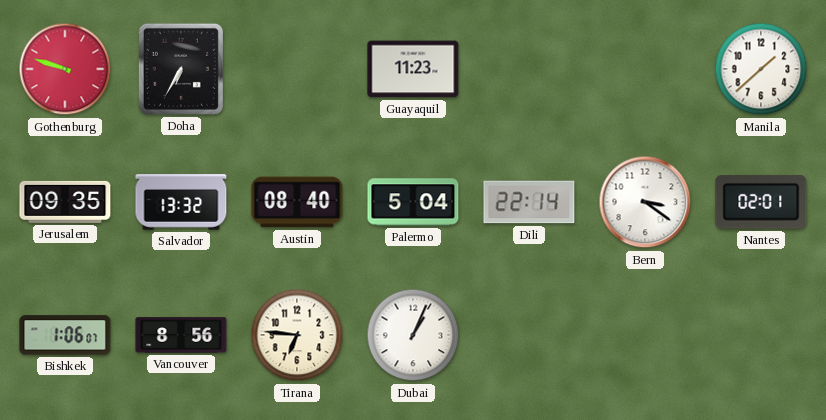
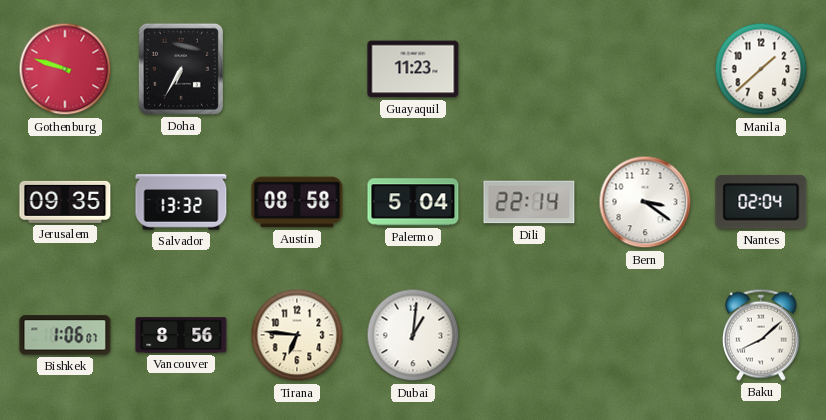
Austin: 08:40 -> 08:58
Nantes: 02:01 -> 02:04
Dubai: 1:04 -> 1:01
Baku: none -> 8:08
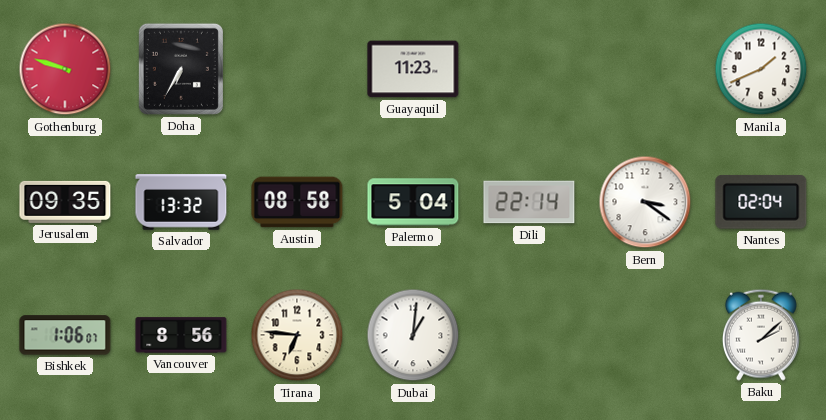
Manila: 1:38 -> 1:41
Baku: 8:08 -> 2:08
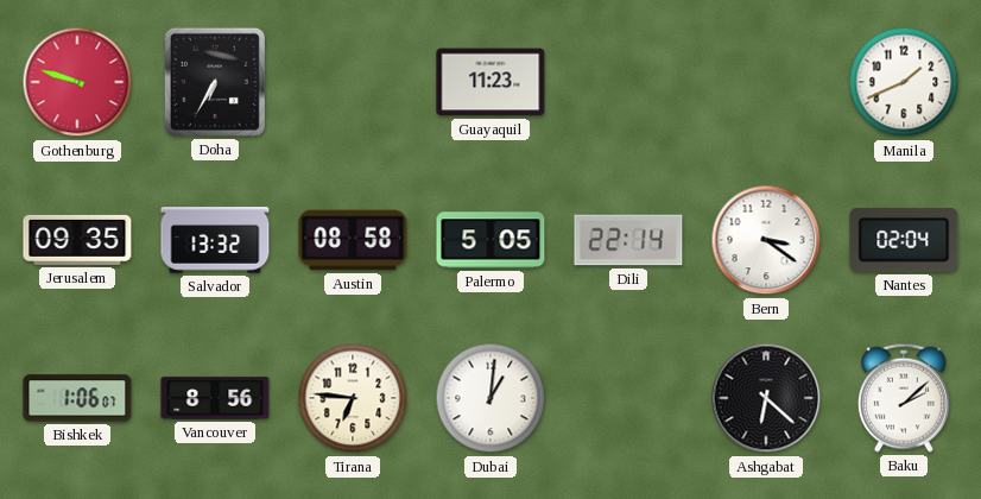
Palermo: 5:04 -> 5:05
Ashgabat: none -> 6:22
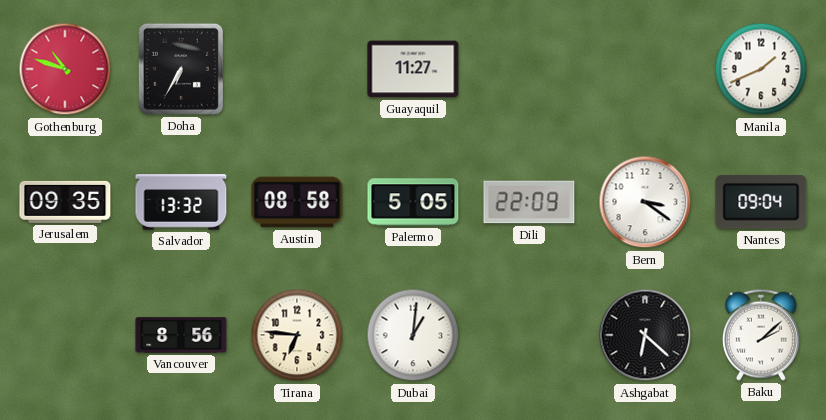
Gothenburg: 9:48 -> 10:48
Guayaquil: 11:23 -> 11:27
Dili: 22:14 -> 22:09
Nantes: 02:04 -> 09:04
Bishkek: 1:06 -> none
